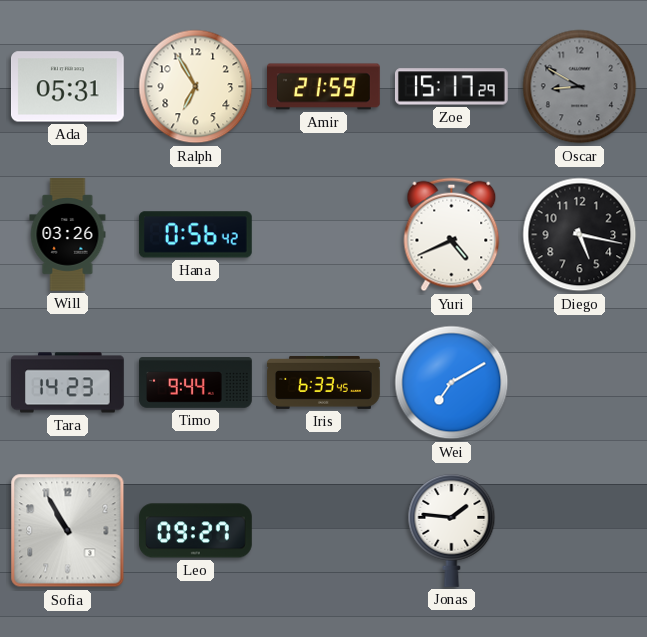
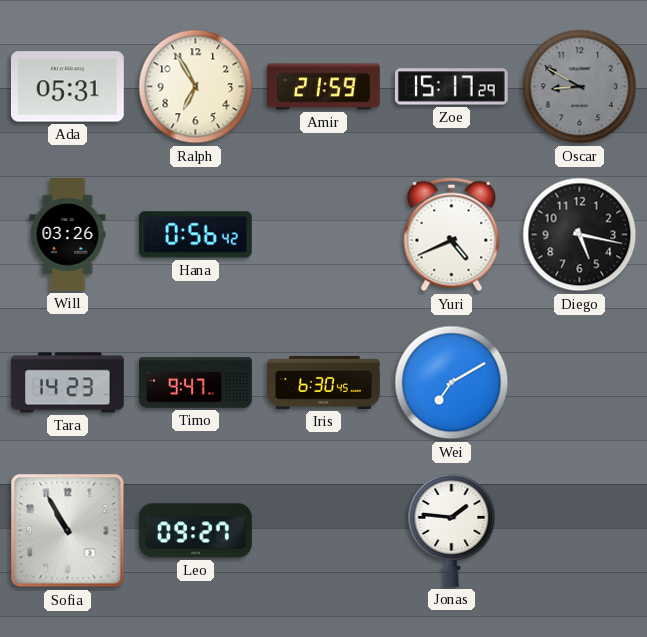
Timo: 9:44 -> 9:47
Iris: 6:33 -> 6:30
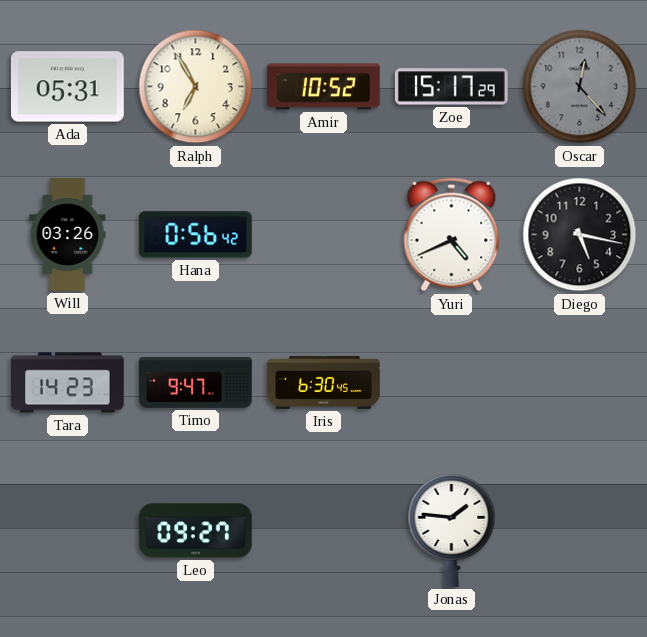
Amir: 21:59 -> 10:52
Oscar: 8:50 -> 12:23
Wei: 7:10 -> none
Sofia: 10:55 -> none
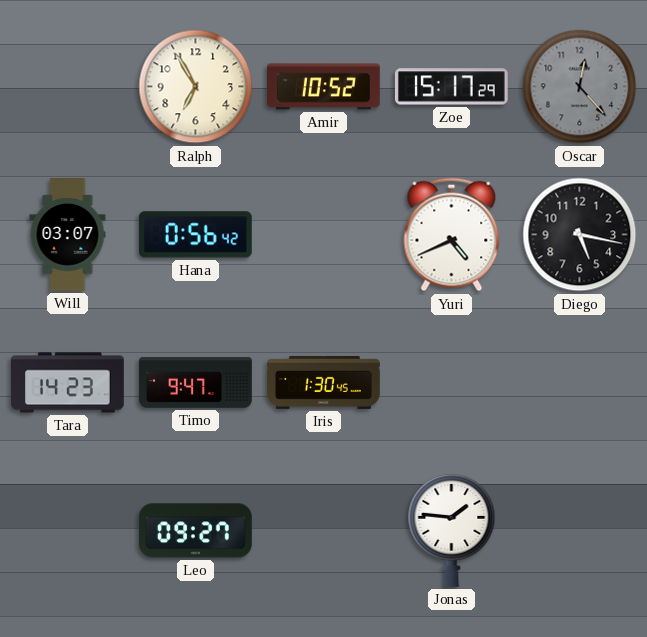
Ada: 05:31 -> none
Will: 03:26 -> 03:07
Iris: 6:30 -> 1:30
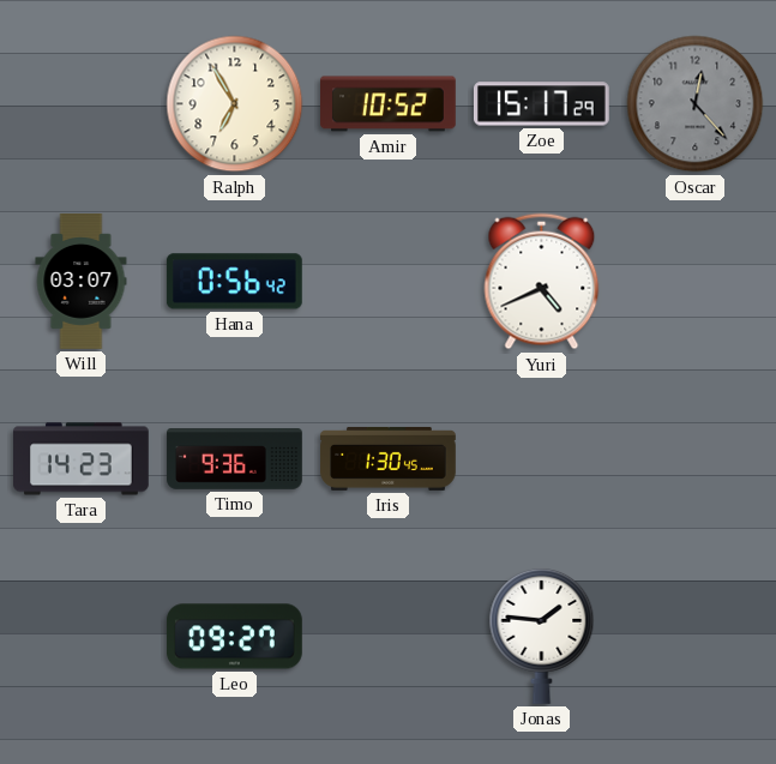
Diego: 5:17 -> none
Timo: 9:47 -> 9:36
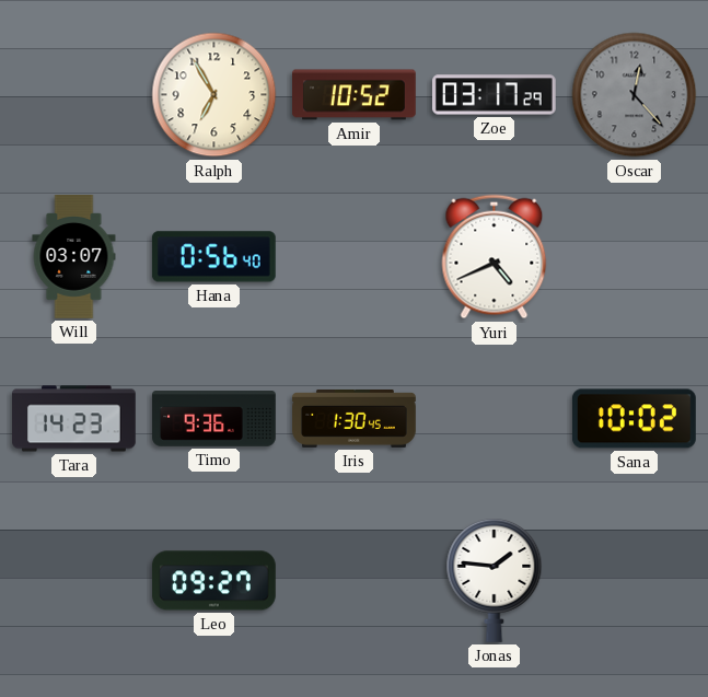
Zoe: 15:17 -> 03:17
Hana: 0:56:42 -> 0:56:40
Sana: none -> 10:02
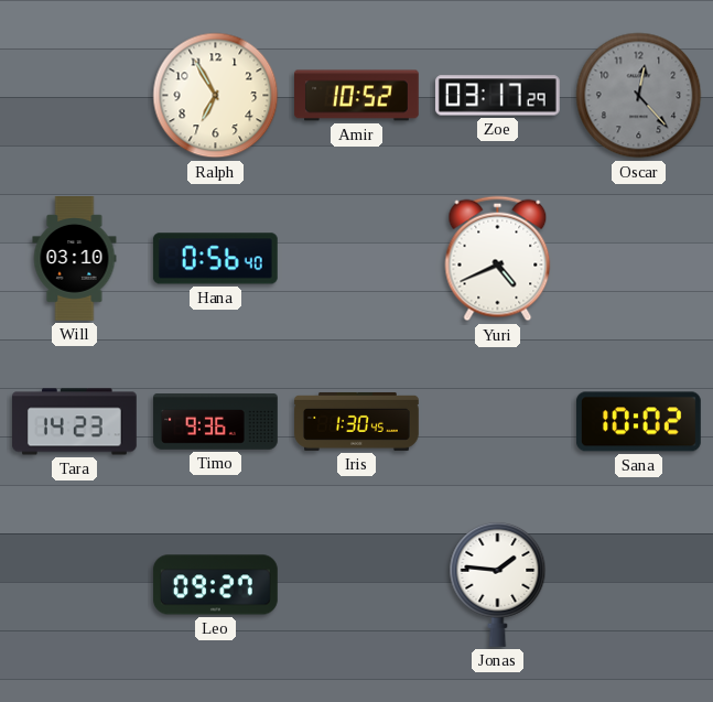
Will: 03:07 -> 03:10
